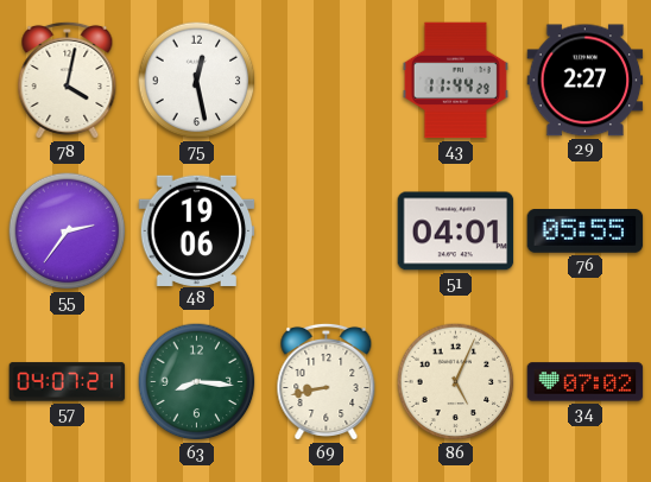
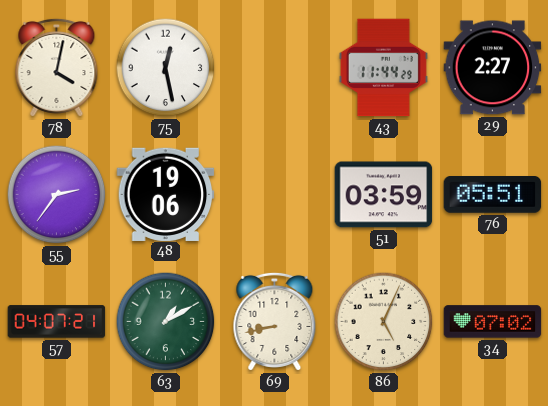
51: 04:01 -> 03:59
76: 05:55 -> 05:51
63: 8:16 -> 1:10
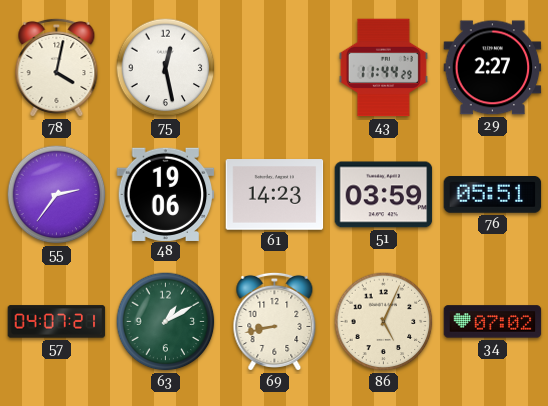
61: none -> 14:23
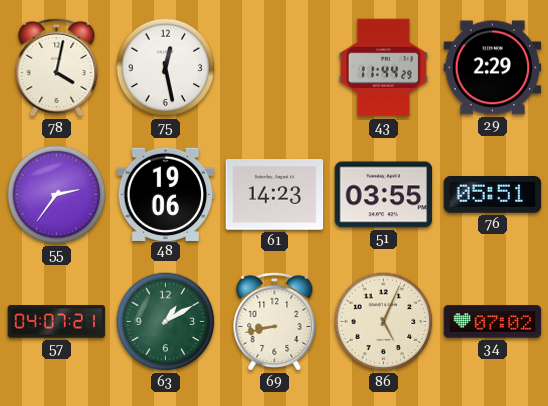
29: 2:27 -> 2:29
51: 03:59 -> 03:55
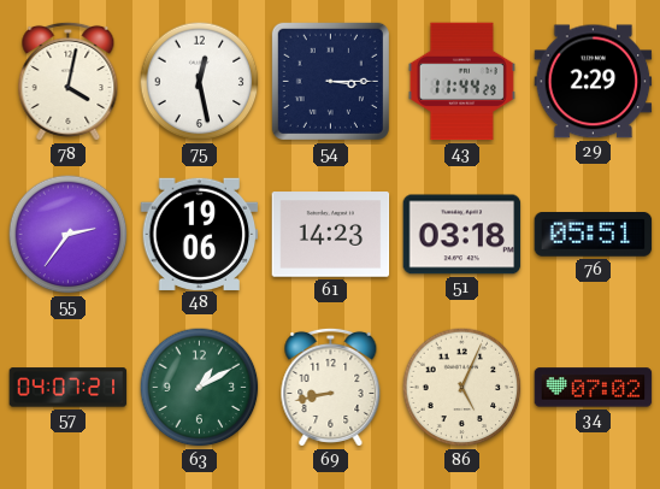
54: none -> 3:15
51: 03:55 -> 03:18
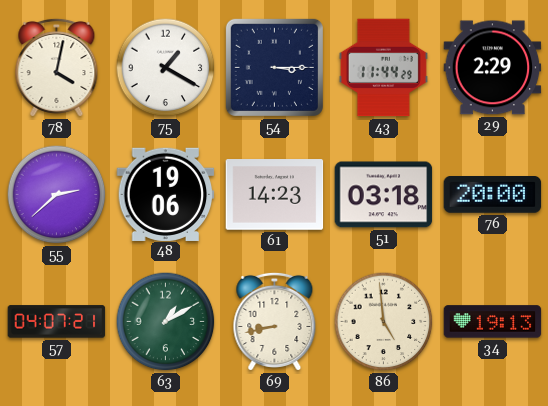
75: 12:28 -> 1:20
55: 2:36 -> 2:38
76: 05:51 -> 20:00
86: 5:04 -> 4:59
34: 07:02 -> 19:13
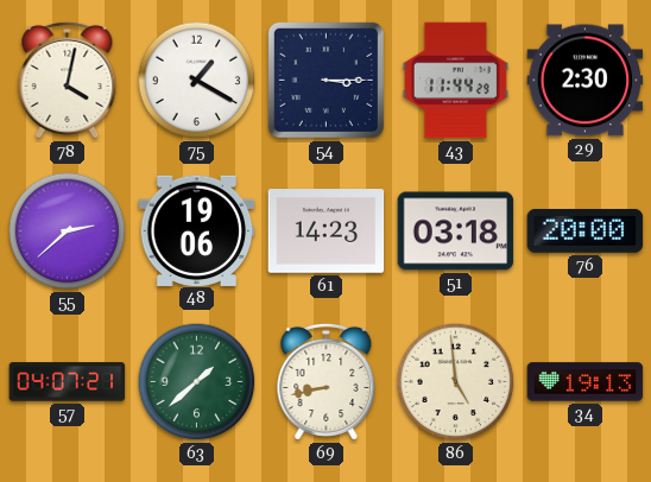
29: 2:29 -> 2:30
63: 1:10 -> 1:38
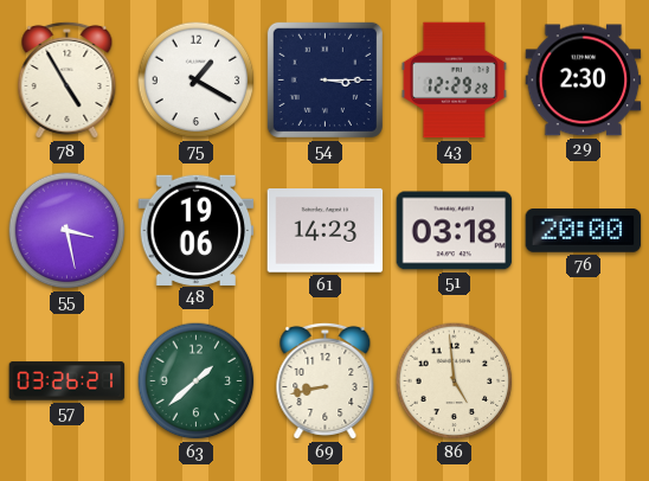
78: 4:02 -> 4:55
43: 11:44 -> 12:29
55: 2:38 -> 3:28
57: 04:07 -> 03:26
34: 19:13 -> none
